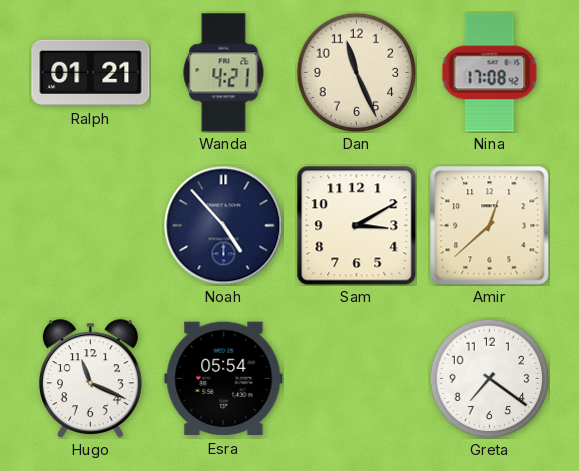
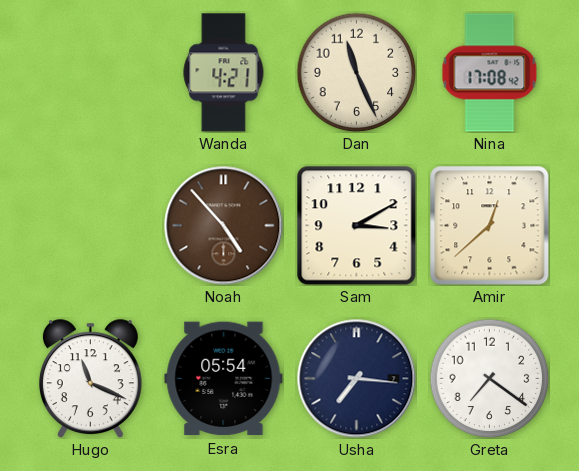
Ralph: 01:21 -> none
Noah dial: navy -> brown
Usha: none -> 7:16
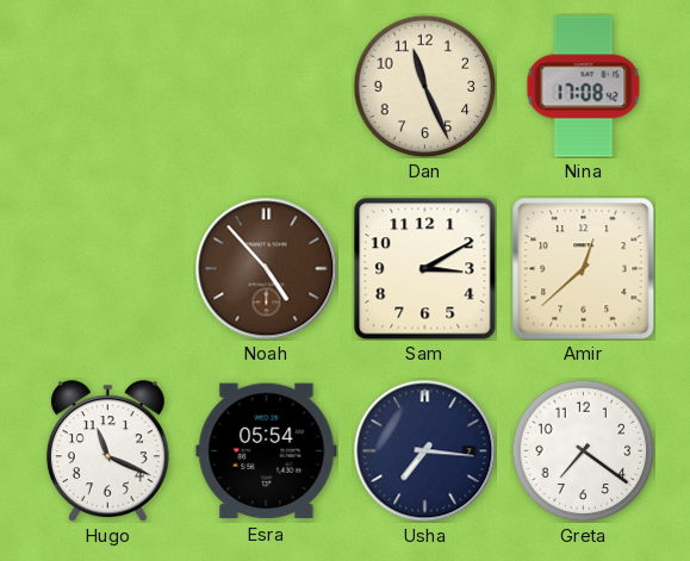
Wanda: 4:21 -> none
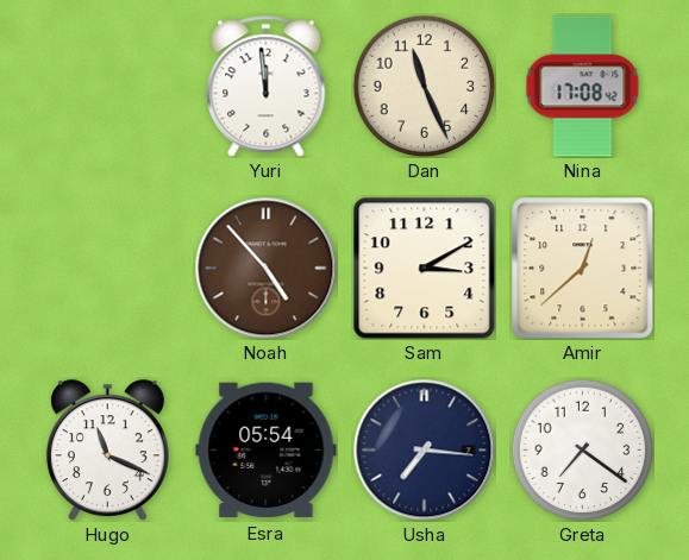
Yuri: none -> 11:59
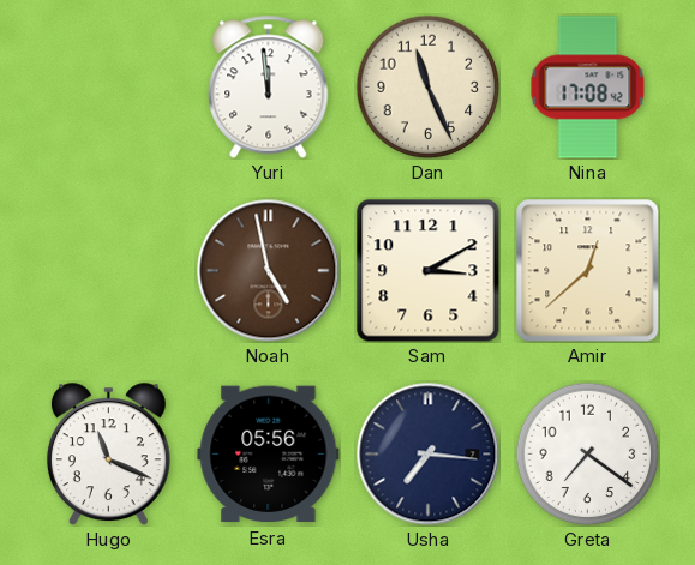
Noah: 4:53 -> 4:58
Esra: 05:54 -> 05:56
